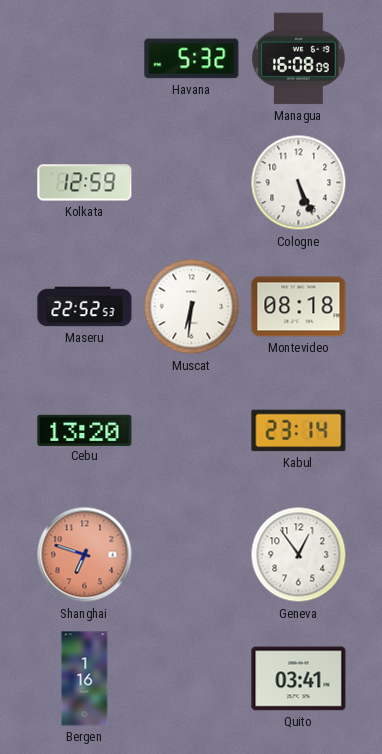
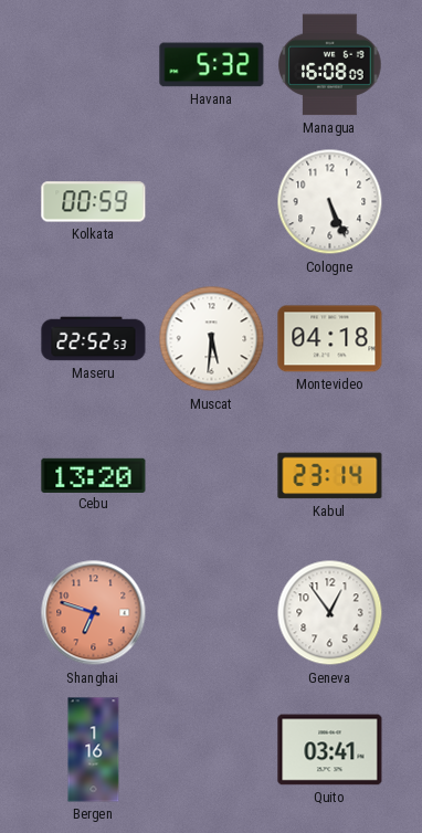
Kolkata: 12:59 -> 00:59
Muscat: 6:31 -> 5:31
Montevideo: 08:18 -> 04:18
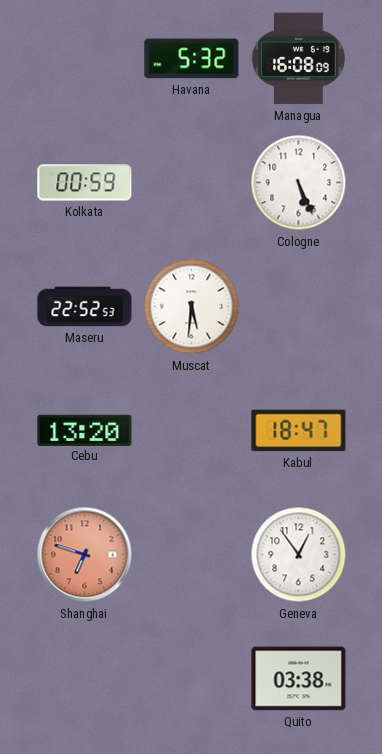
Montevideo: 04:18 -> none
Kabul: 23:14 -> 18:47
Bergen: 1:16 -> none
Quito: 03:41 -> 03:38
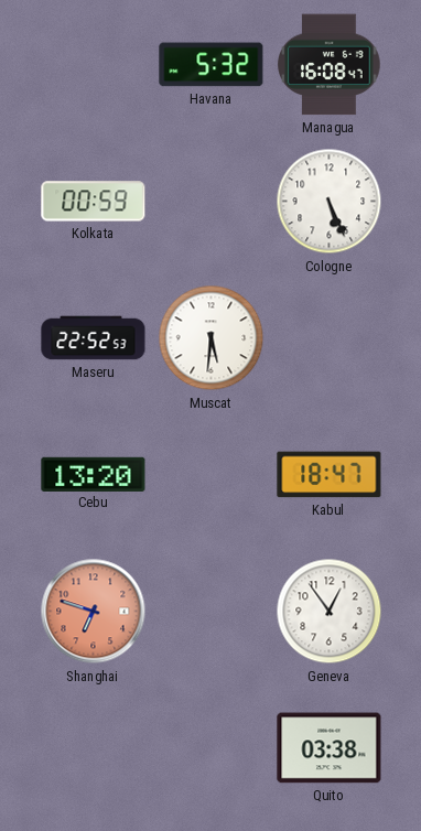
Managua: 16:08:09 -> 16:08:47
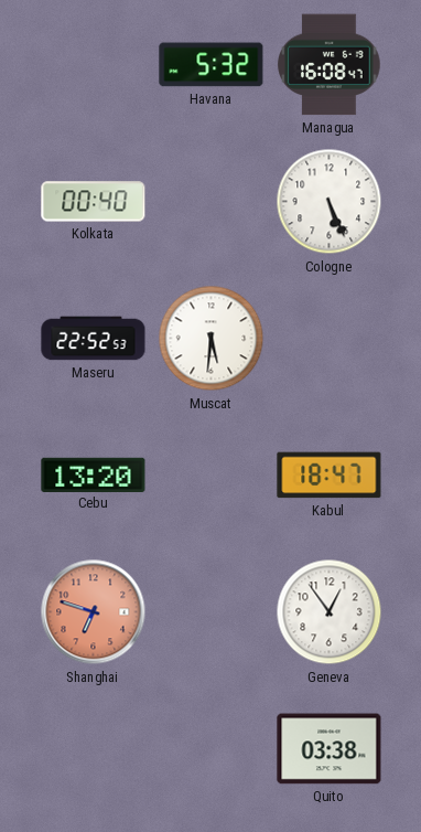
Kolkata: 00:59 -> 00:40
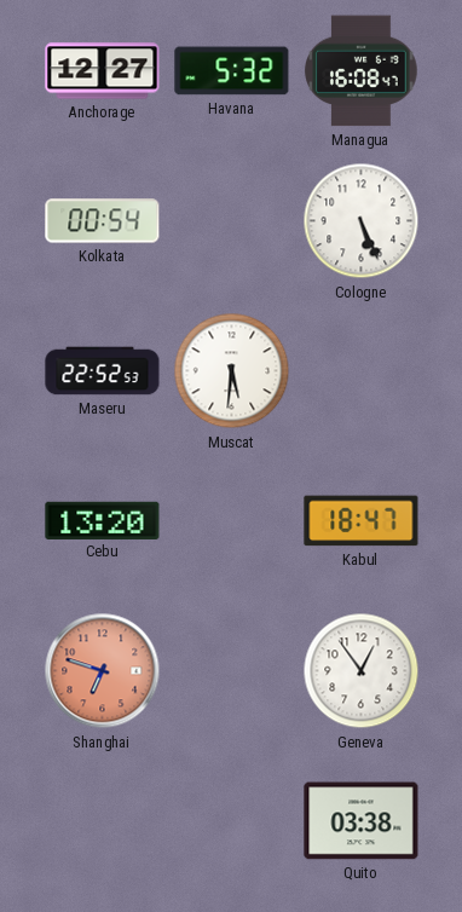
Anchorage: none -> 12:27
Kolkata: 00:40 -> 00:54
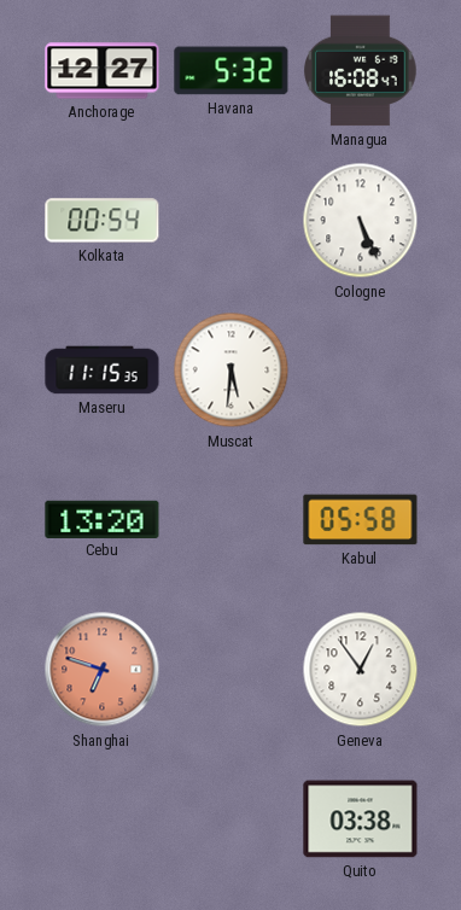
Maseru: 22:52 -> 11:15
Kabul: 18:47 -> 05:58
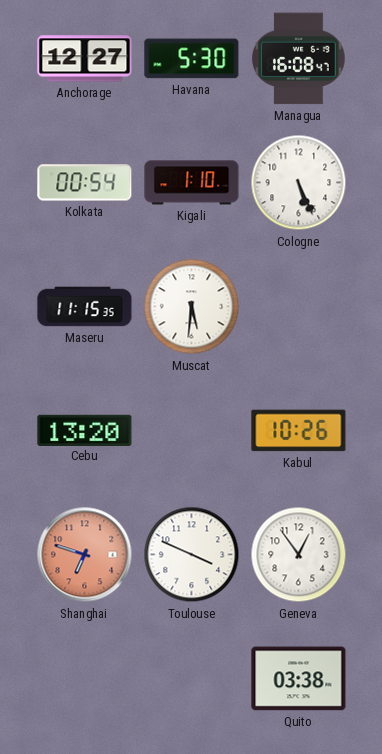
Havana: 5:32 -> 5:30
Kigali: none -> 1:10
Kabul: 05:58 -> 10:26
Toulouse: none -> 3:49
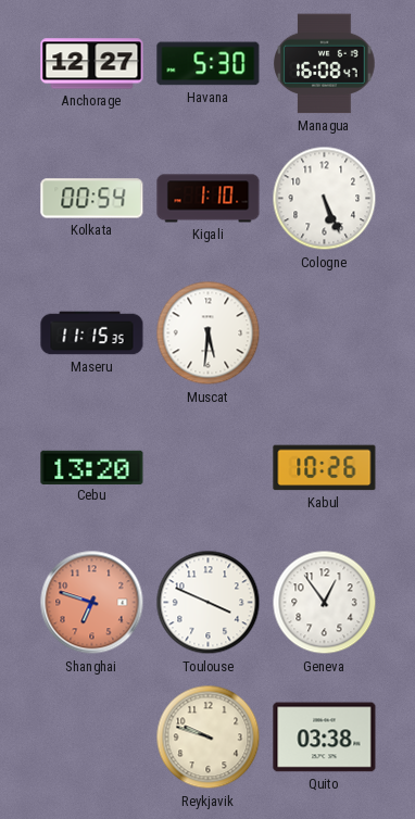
Reykjavik: none -> 9:48
